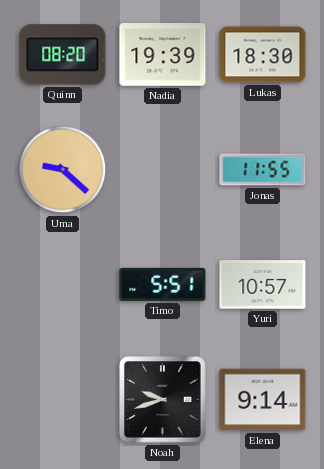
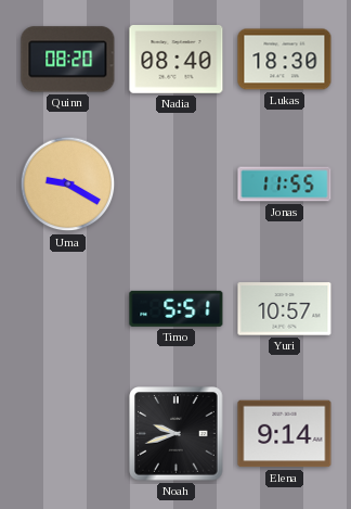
Nadia: 19:39 -> 08:40
Uma: 9:22 -> 9:20
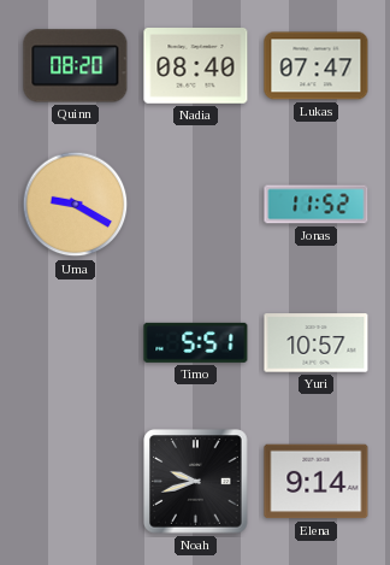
Lukas: 18:30 -> 07:47
Jonas: 11:55 -> 11:52
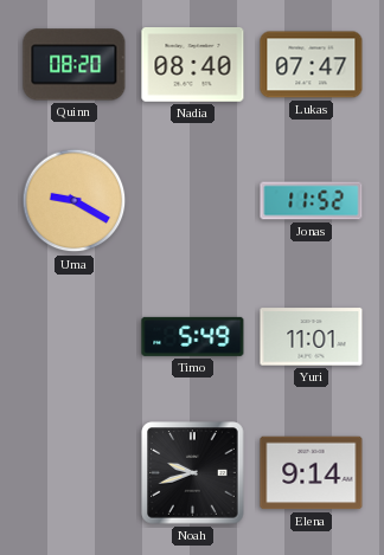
Timo: 5:51 -> 5:49
Yuri: 10:57 -> 11:01
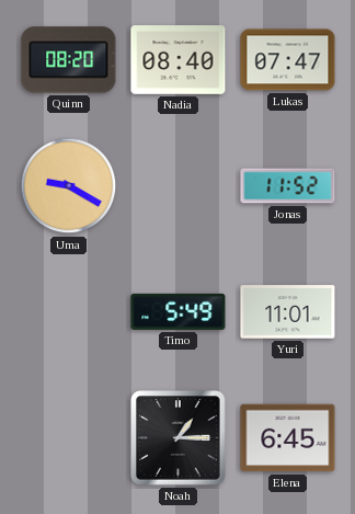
Noah: 9:42 -> 1:15
Elena: 9:14 -> 6:45
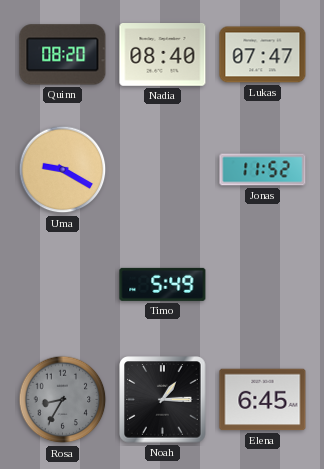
Yuri: 11:01 -> none
Rosa: none -> 8:35
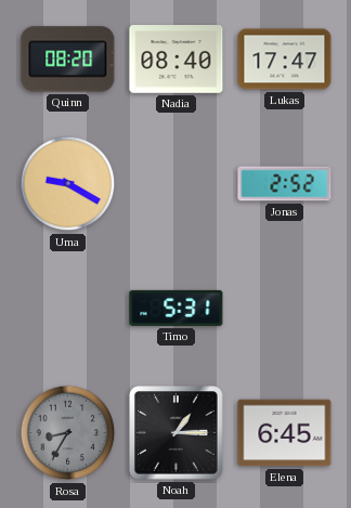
Lukas: 07:47 -> 17:47
Jonas: 11:52 -> 2:52
Timo: 5:49 -> 5:31
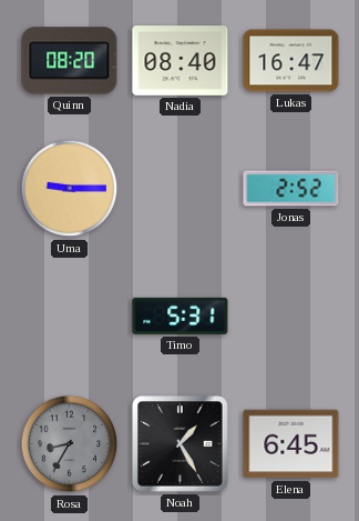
Lukas: 17:47 -> 16:47
Uma: 9:20 -> 9:15
Noah: 1:15 -> 1:25
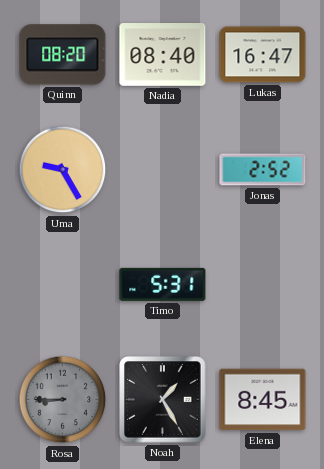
Uma: 9:15 -> 9:25
Rosa: 8:35 -> 8:45
Elena: 6:45 -> 8:45
